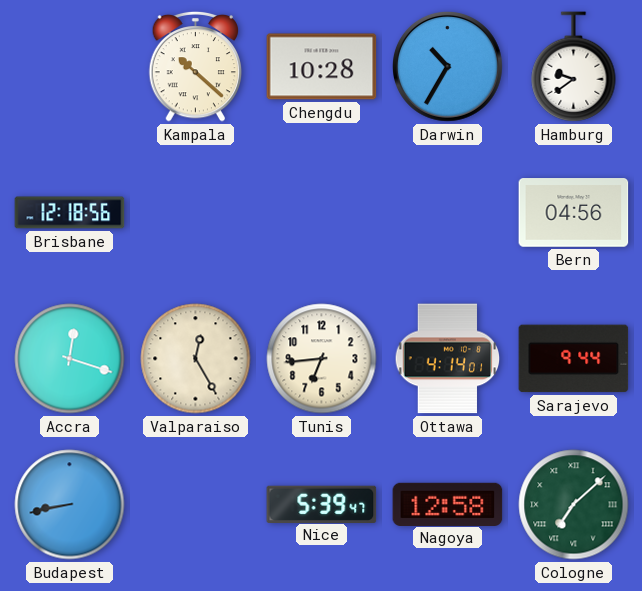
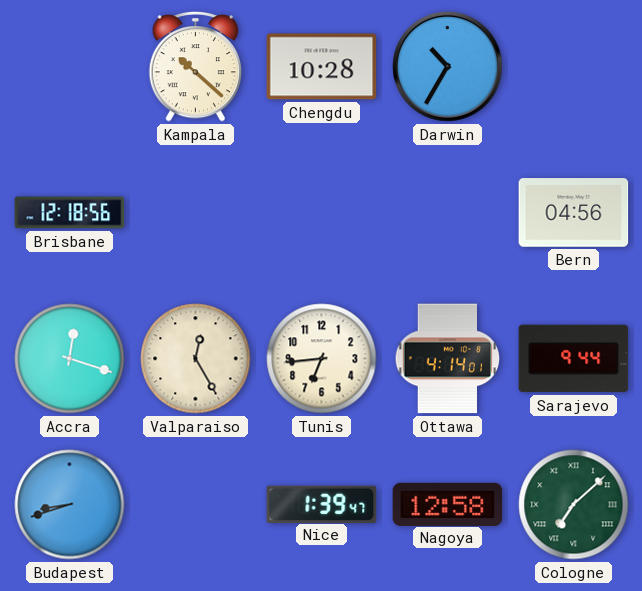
Hamburg: 9:39 -> none
Budapest: 8:43 -> 8:42
Nice: 5:39 -> 1:39
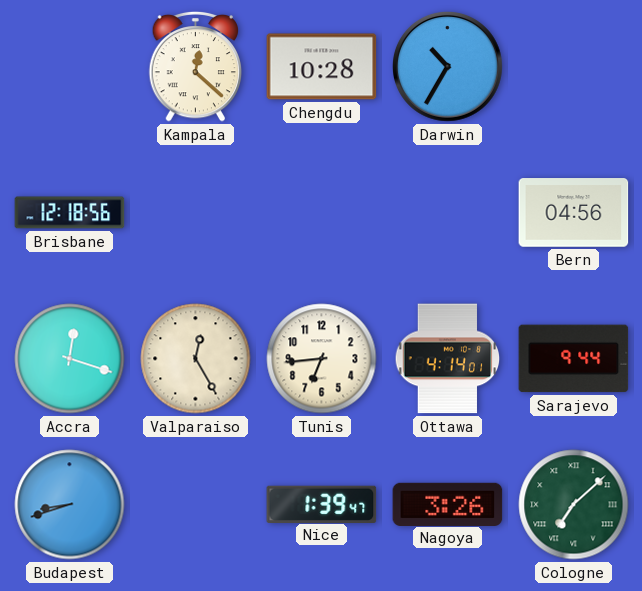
Kampala: 10:22 -> 12:22
Nagoya: 12:58 -> 3:26
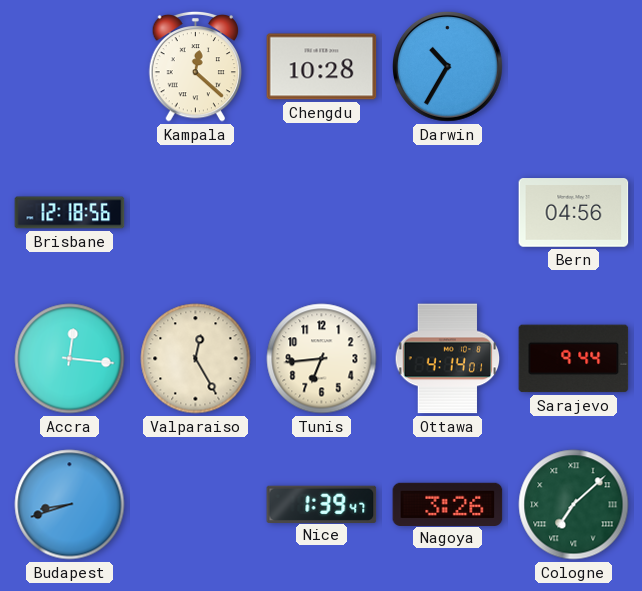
Accra: 12:18 -> 12:16
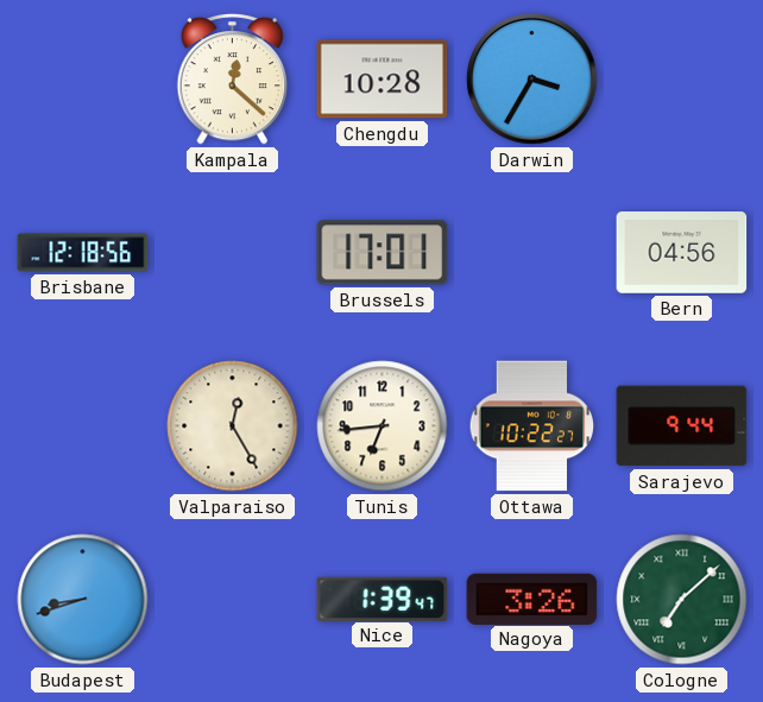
Darwin: 10:35 -> 3:35
Brussels: none -> 17:01
Accra: 12:16 -> none
Ottawa: 4:14 -> 10:22
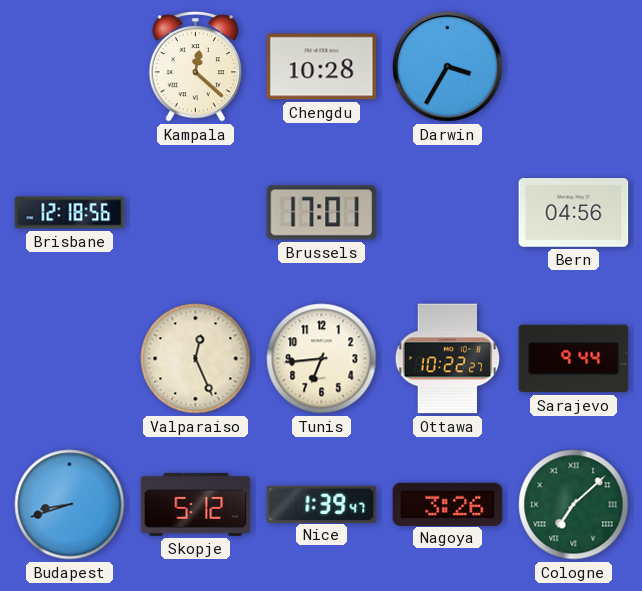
Valparaiso: 12:25 -> 12:26
Skopje: none -> 5:12
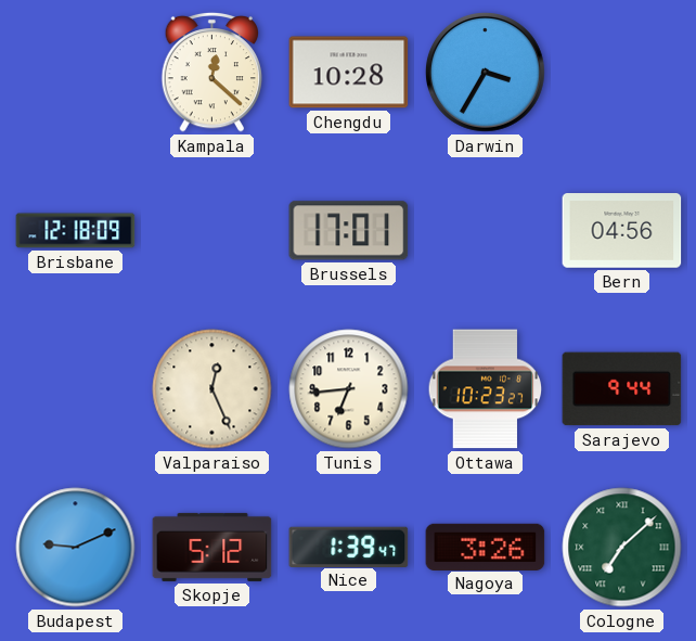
Brisbane: 12:18:56 -> 12:18:09
Ottawa: 10:22 -> 10:23
Budapest: 8:42 -> 9:11
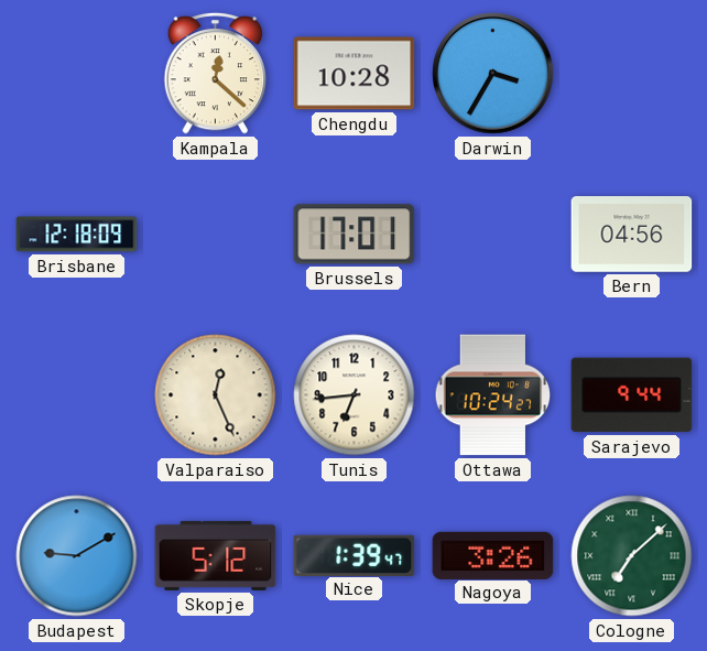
Ottawa: 10:23 -> 10:24
Budapest: 9:11 -> 9:10
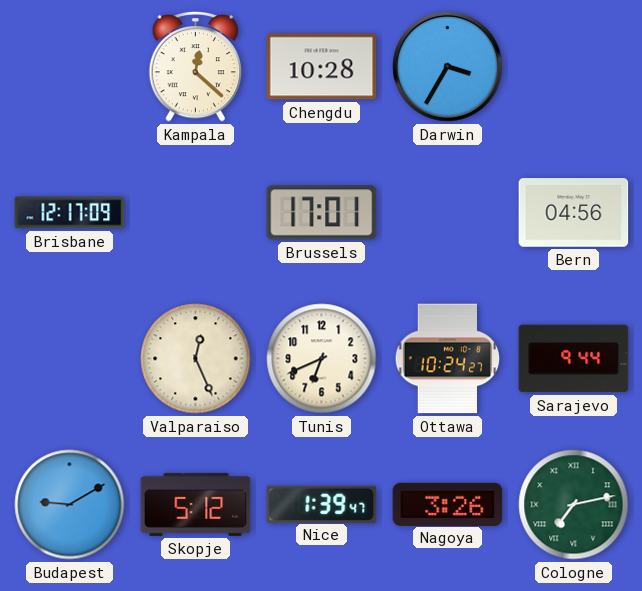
Brisbane: 12:18 -> 12:17
Tunis: 6:44 -> 6:41
Cologne: 7:08 -> 7:13
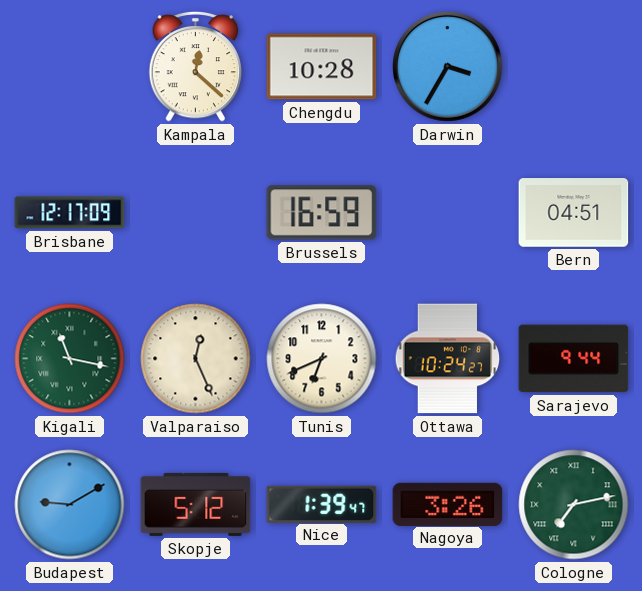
Brussels: 17:01 -> 16:59
Bern: 04:56 -> 04:51
Kigali: none -> 11:17
